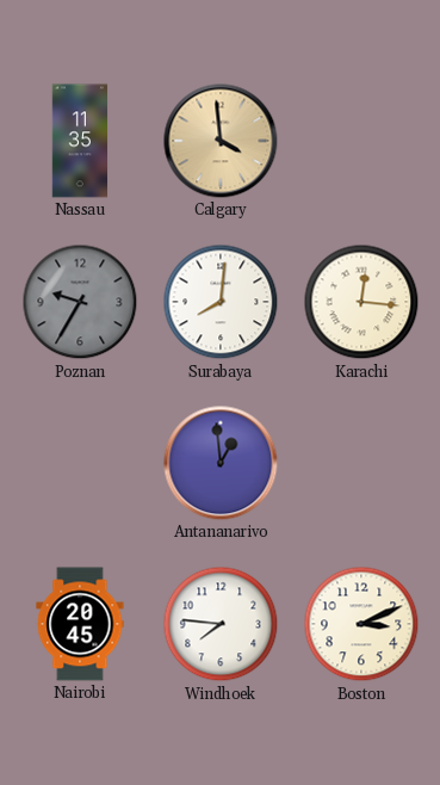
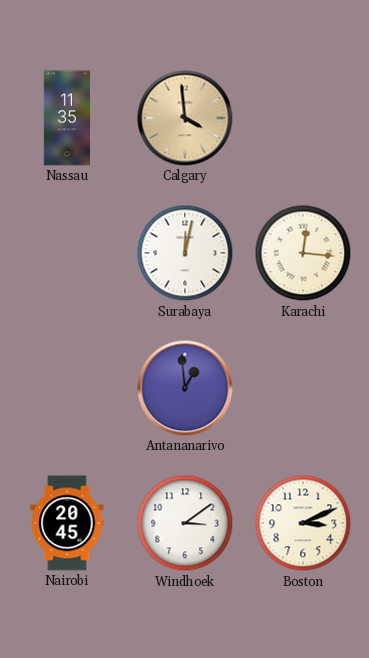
Poznan: 9:35 -> none
Surabaya: 8:01 -> 12:02
Windhoek: 7:46 -> 3:09
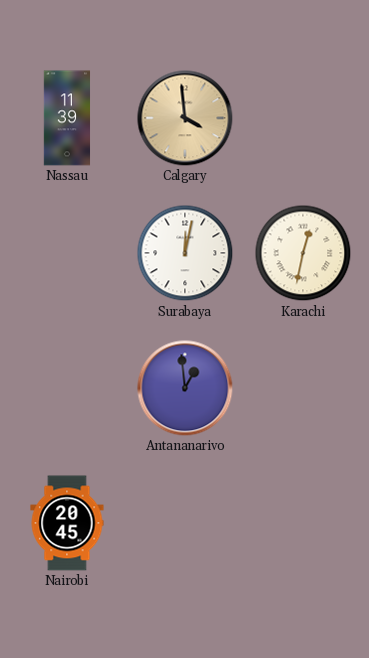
Nassau: 11:35 -> 11:39
Karachi: 12:16 -> 12:32
Windhoek: 3:09 -> none
Boston: 3:11 -> none
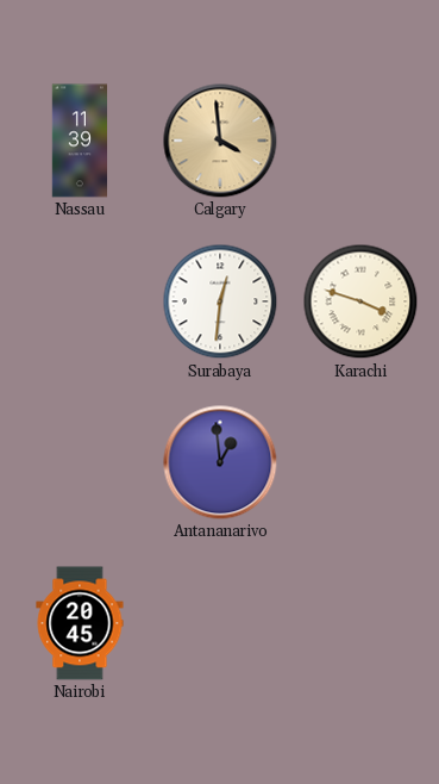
Surabaya: 12:02 -> 12:31
Karachi: 12:32 -> 3:48
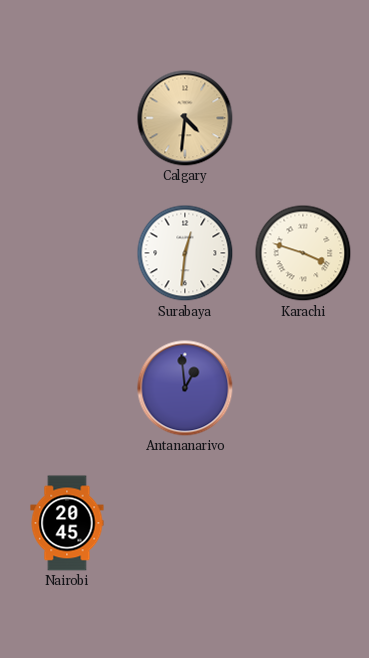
Nassau: 11:39 -> none
Calgary: 3:59 -> 4:31
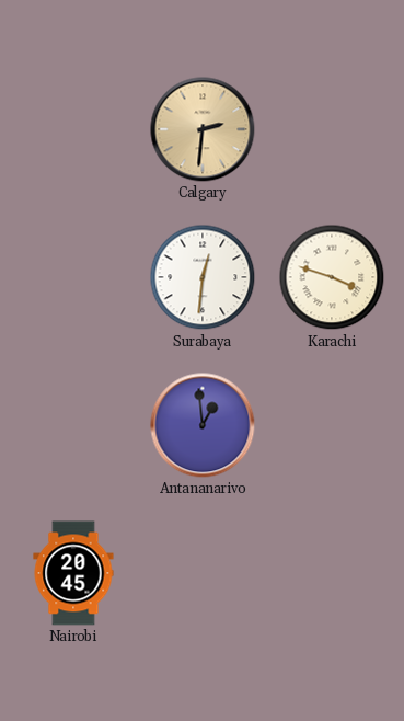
Calgary: 4:31 -> 2:31
